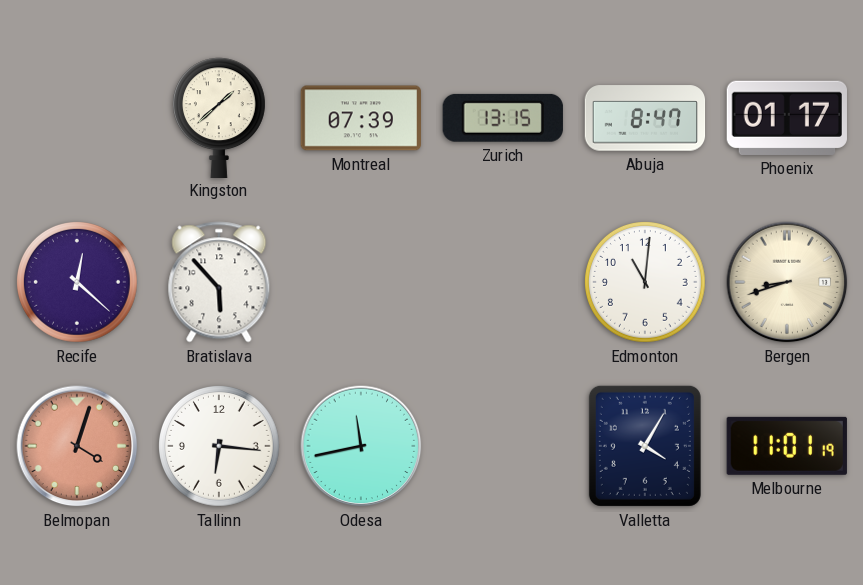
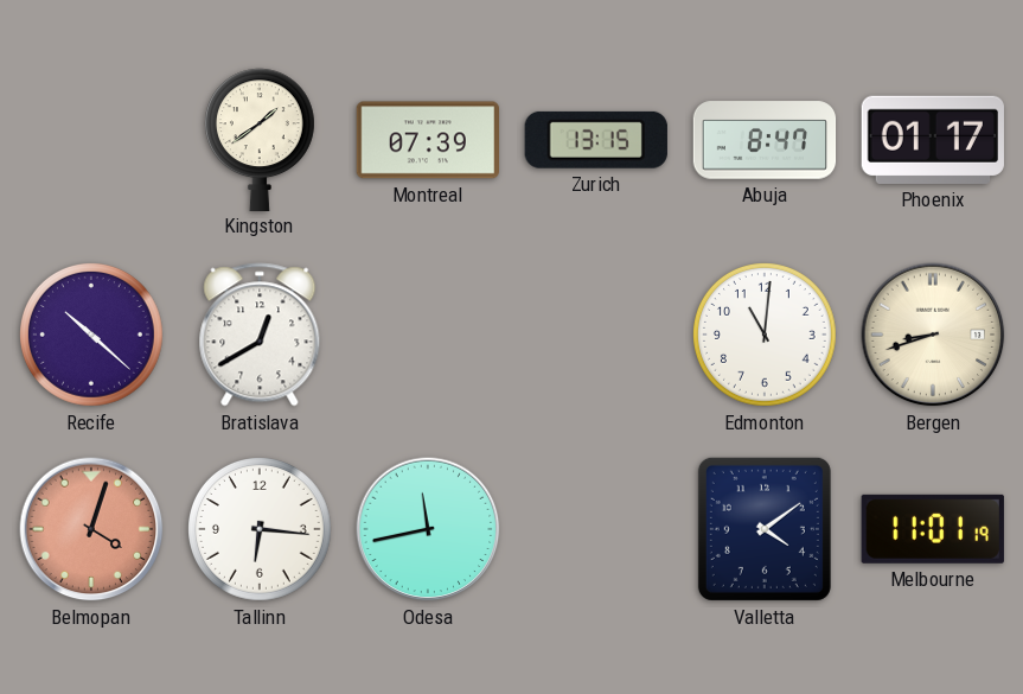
Kingston: 1:38 -> 1:39
Recife: 12:22 -> 10:22
Bratislava: 5:53 -> 12:40
Valletta: 4:05 -> 4:09
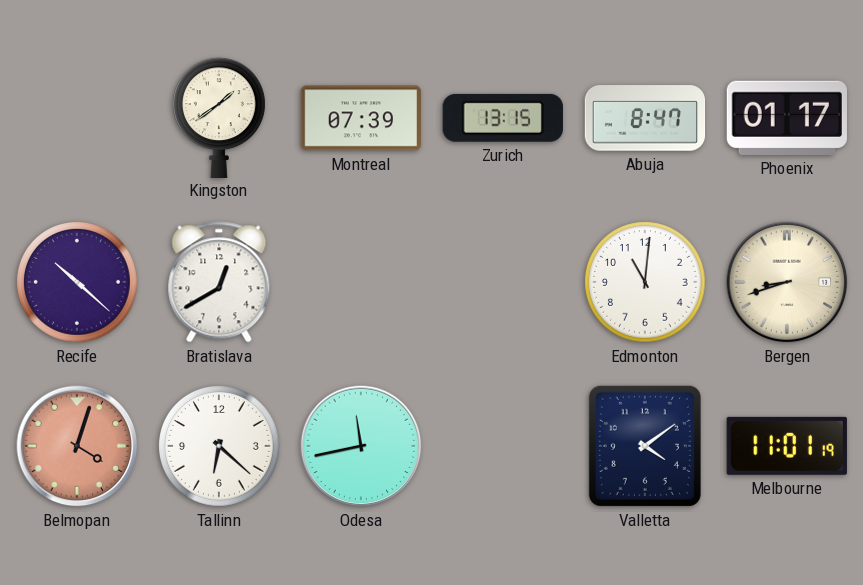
Tallinn: 6:16 -> 6:22
